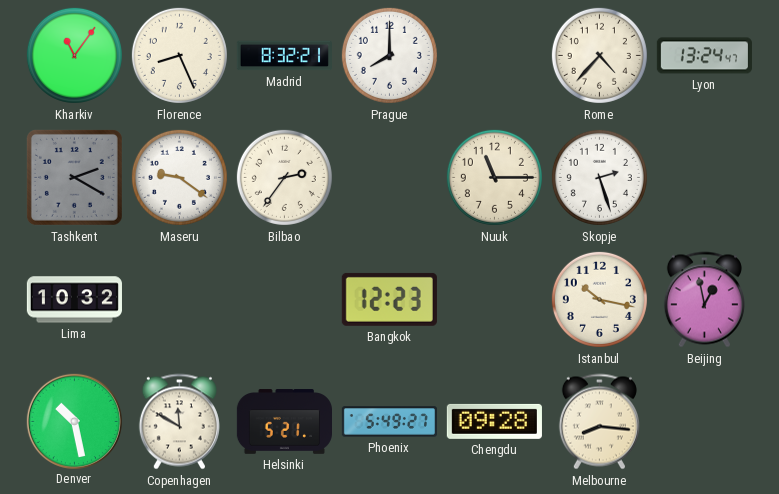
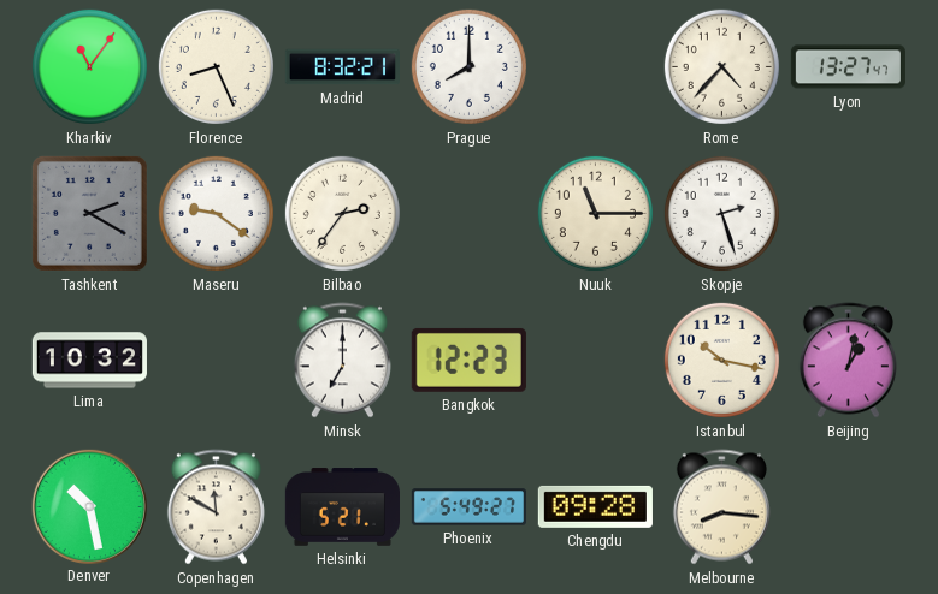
Lyon: 13:24 -> 13:27
Minsk: none -> 7:00
Beijing: 12:58 -> 1:02
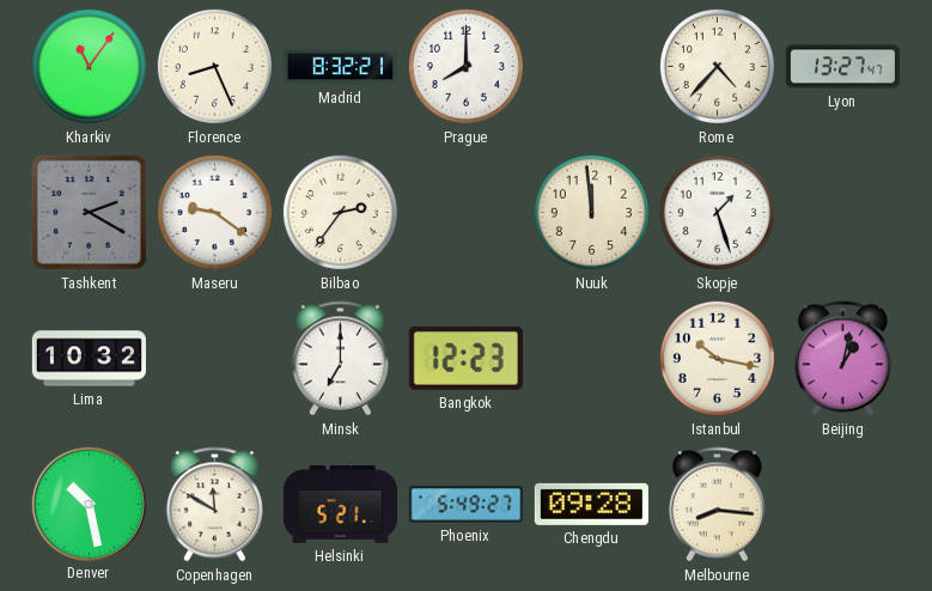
Nuuk: 11:15 -> 11:59
Skopje: 2:27 -> 1:27
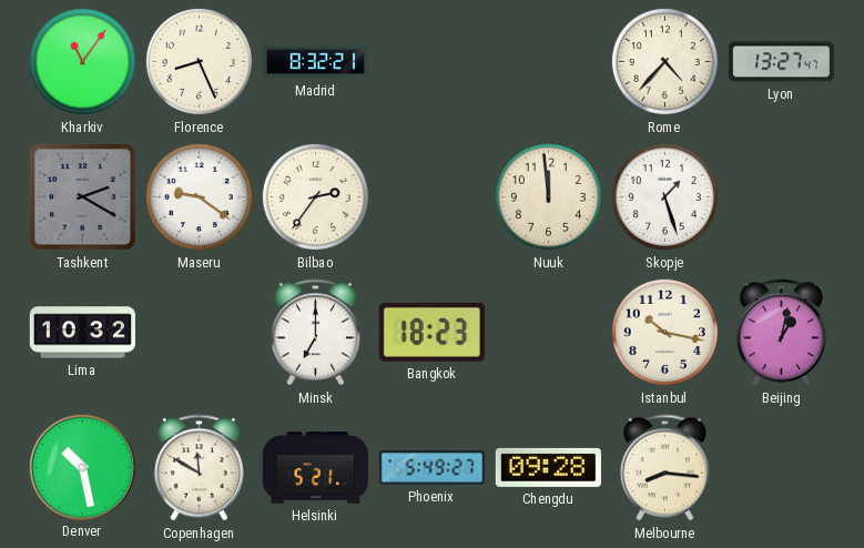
Prague: 8:00 -> none
Bangkok: 12:23 -> 18:23
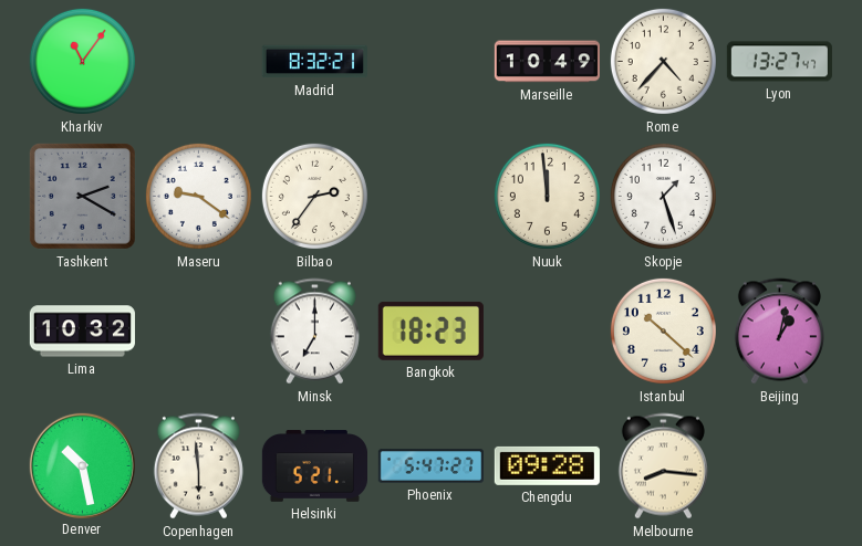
Florence: 8:26 -> none
Marseille: none -> 10:49
Istanbul: 10:17 -> 10:22
Copenhagen: 11:50 -> 5:59
Phoenix: 5:49 -> 5:47
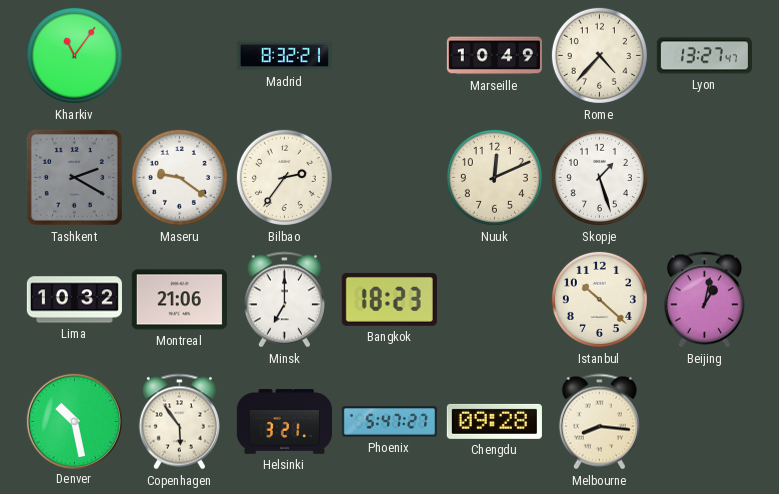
Nuuk: 11:59 -> 12:11
Montreal: none -> 21:06
Copenhagen: 5:59 -> 5:54
Helsinki: 5:21 -> 3:21
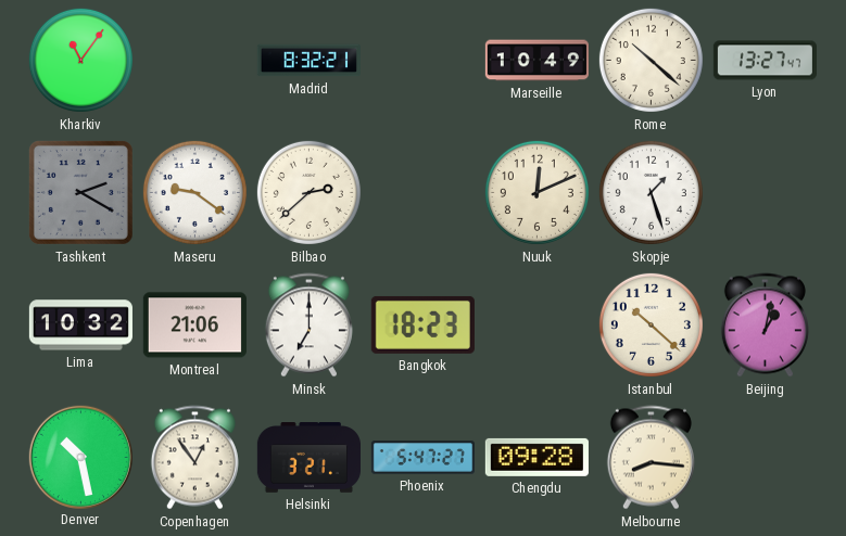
Rome: 4:37 -> 10:22
Bilbao: 2:36 -> 2:38
Copenhagen: 5:54 -> 12:54
